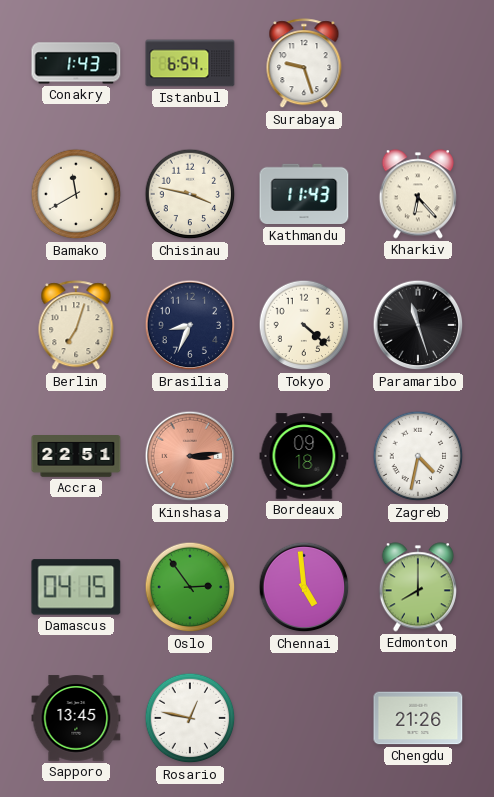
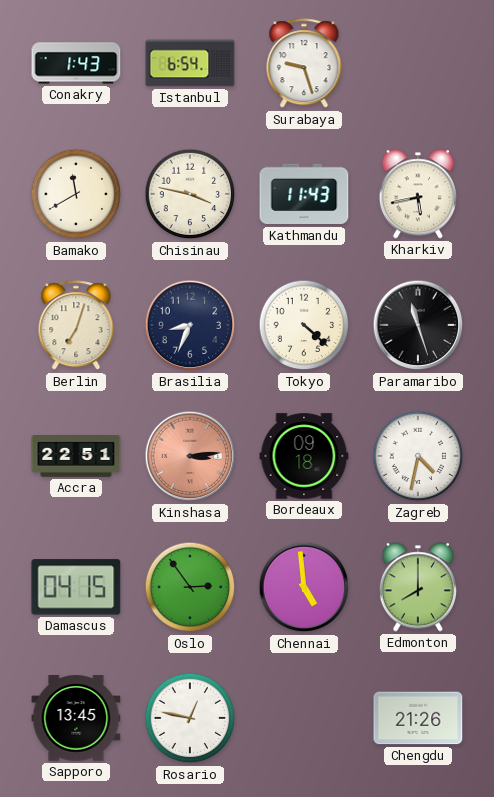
Kharkiv: 6:23 -> 5:43
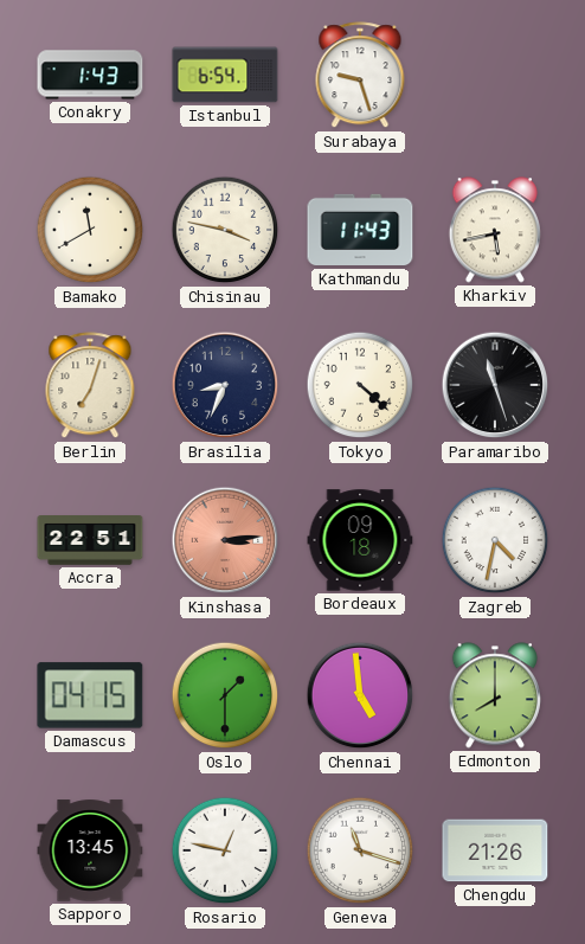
Oslo: 2:54 -> 1:30
Geneva: none -> 11:18
